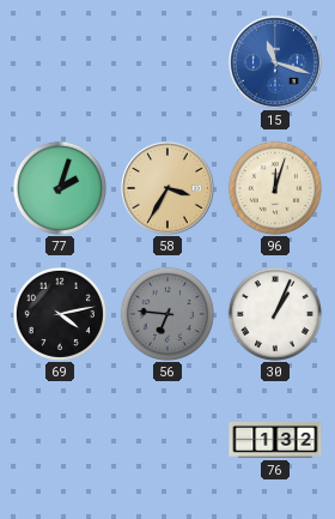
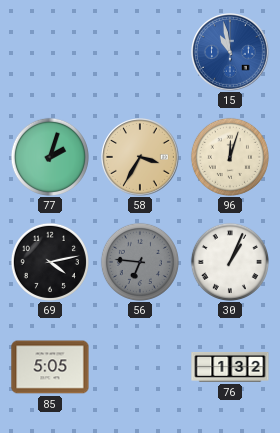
15: 11:18 -> 10:58
85: none -> 5:05
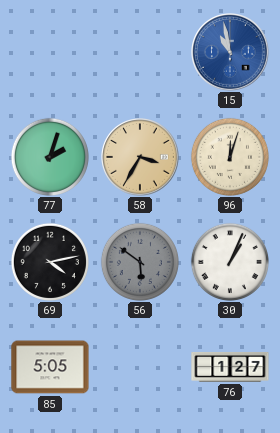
56: 6:46 -> 5:51
76: 1:32 -> 1:27
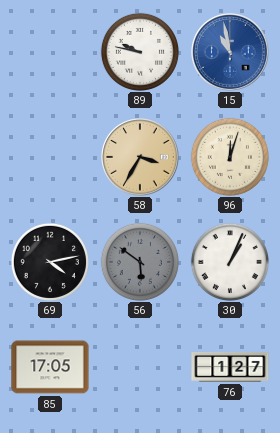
89: none -> 9:47
77: 2:03 -> none
85: 5:05 -> 17:05
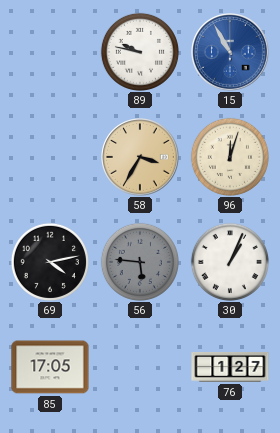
15: 10:58 -> 10:55
56: 5:51 -> 5:46
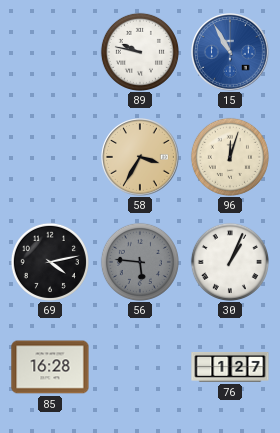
85: 17:05 -> 16:28
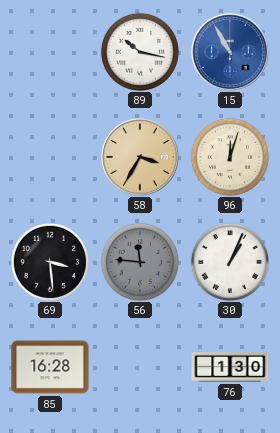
89: 9:47 -> 10:17
69: 4:13 -> 3:29
56: 5:46 -> 11:46
76: 1:27 -> 1:30
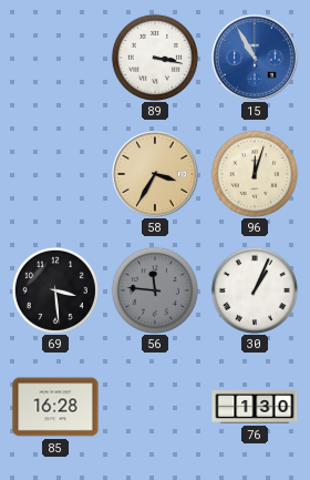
89: 10:17 -> 3:17
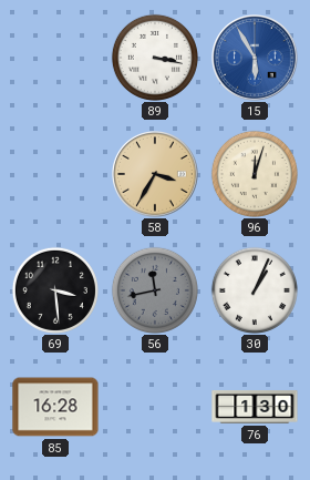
15: 10:55 -> 5:55
56: 11:46 -> 11:43
